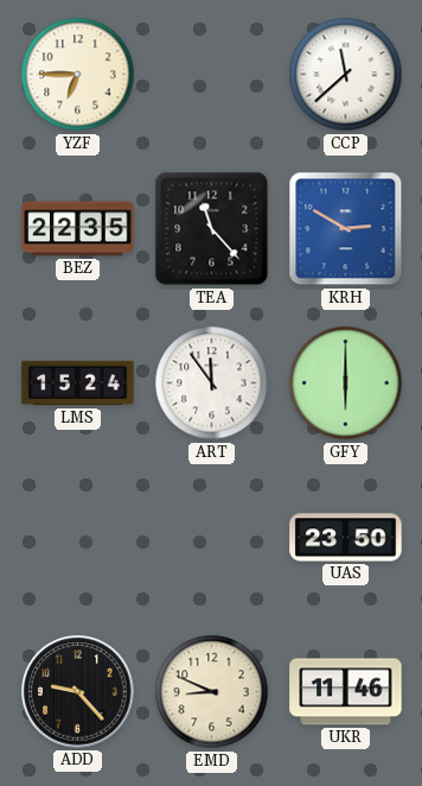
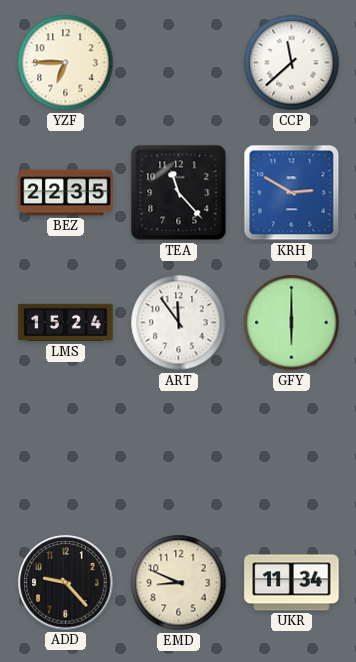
UAS: 23:50 -> none
UKR: 11:46 -> 11:34
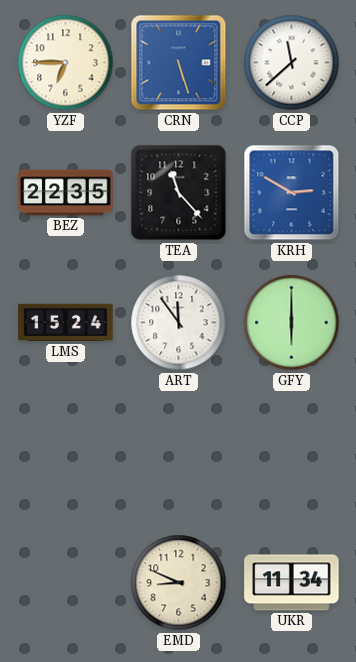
CRN: none -> 5:27
ADD: 9:23 -> none
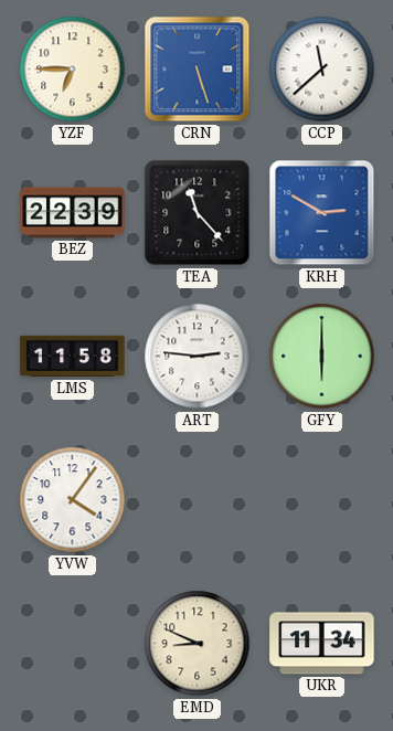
BEZ: 22:35 -> 22:39
LMS: 15:24 -> 11:58
ART: 11:54 -> 2:46
YVW: none -> 4:06
